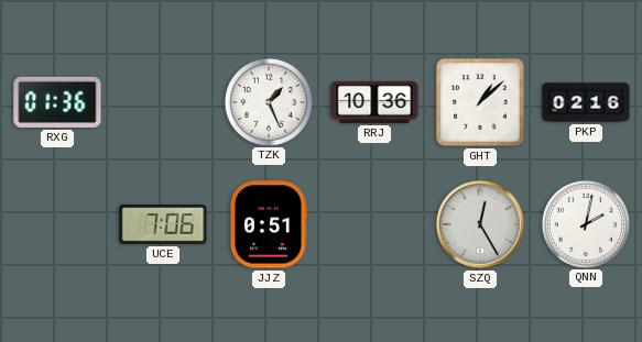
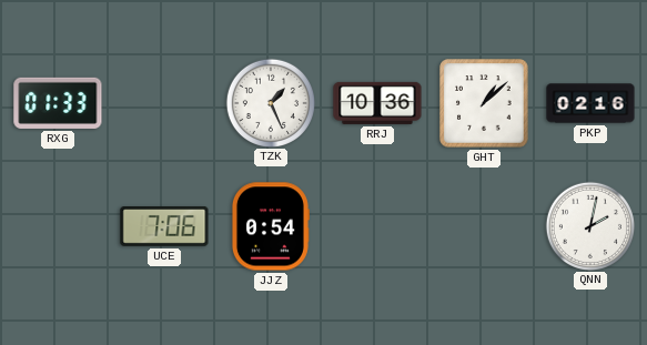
RXG: 01:36 -> 01:33
JJZ: 0:51 -> 0:54
SZQ: 12:25 -> none
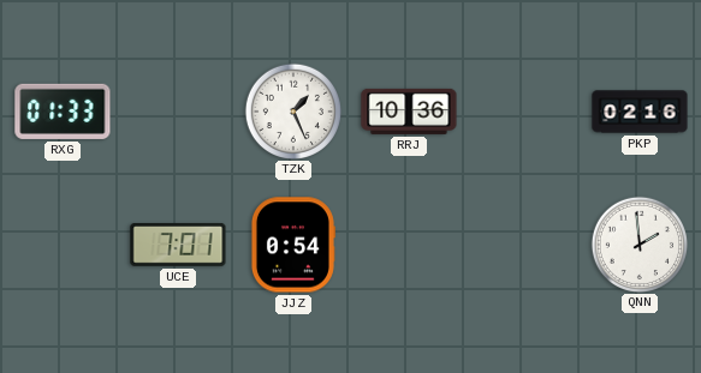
GHT: 1:08 -> none
UCE: 7:06 -> 7:01
QNN: 2:02 -> 1:59
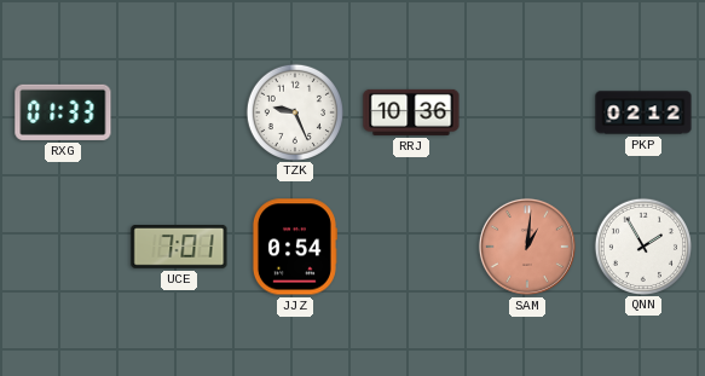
TZK: 1:26 -> 9:26
PKP: 02:16 -> 02:12
SAM: none -> 1:01
QNN: 1:59 -> 1:55
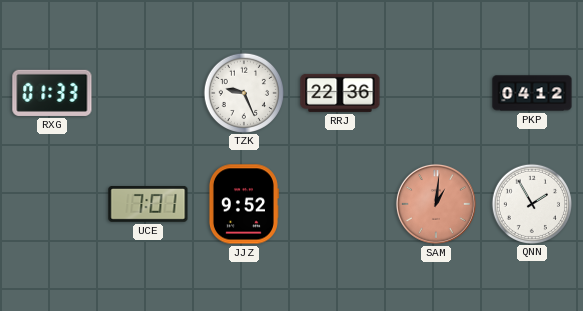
RRJ: 10:36 -> 22:36
PKP: 02:12 -> 04:12
JJZ: 0:54 -> 9:52
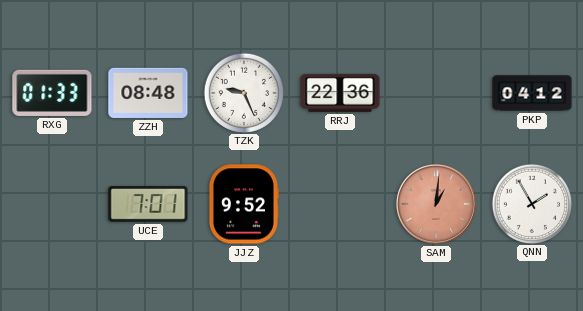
ZZH: none -> 08:48
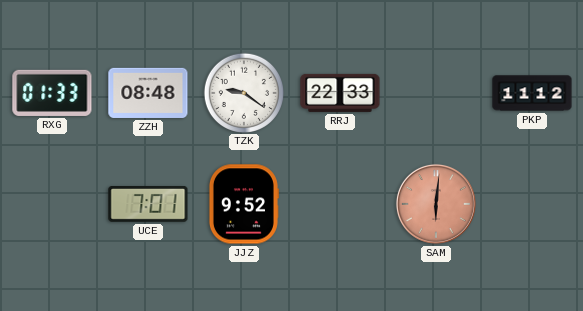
TZK: 9:26 -> 9:21
RRJ: 22:36 -> 22:33
PKP: 04:12 -> 11:12
SAM: 1:01 -> 6:01
QNN: 1:55 -> none
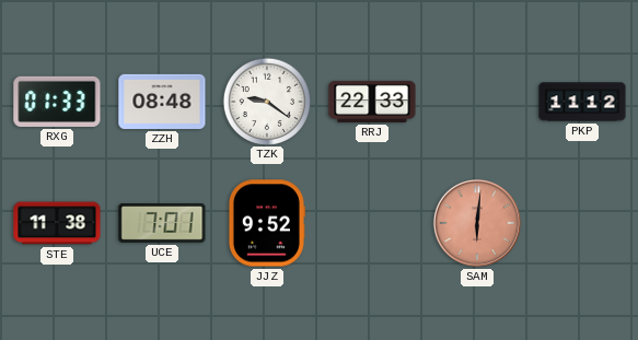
STE: none -> 11:38
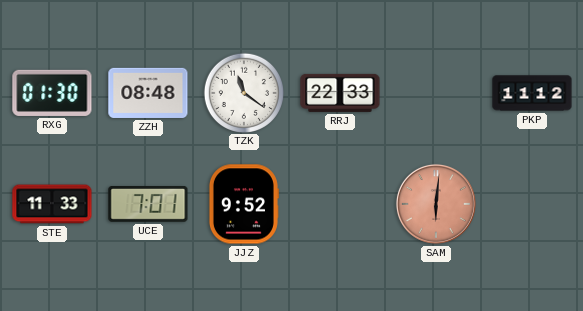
RXG: 01:33 -> 01:30
TZK: 9:21 -> 11:21
STE: 11:38 -> 11:33
